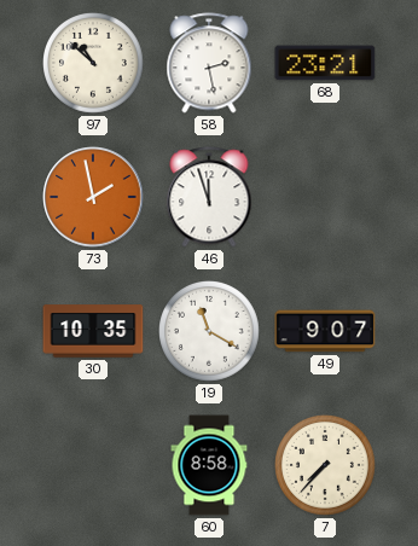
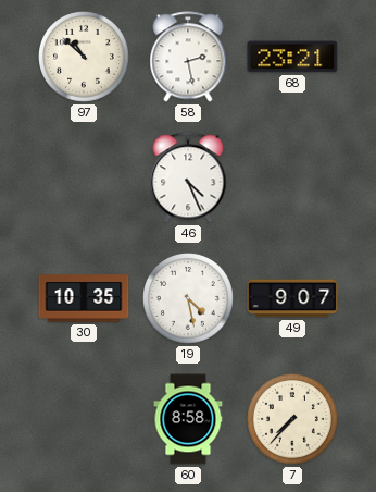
73: 1:58 -> none
46: 11:57 -> 4:26
19: 11:20 -> 4:28
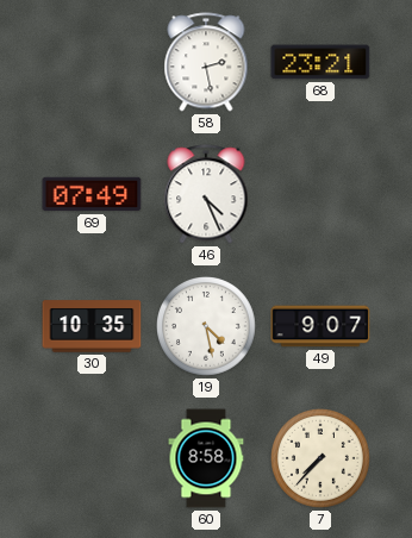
97: 10:52 -> none
69: none -> 07:49
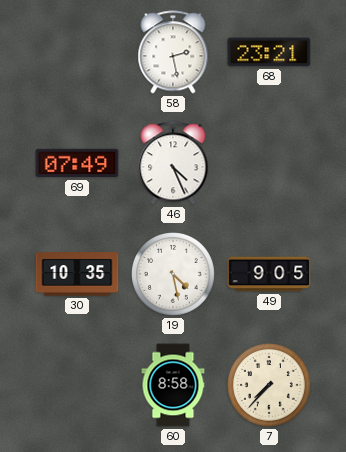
49: 9:07 -> 9:05
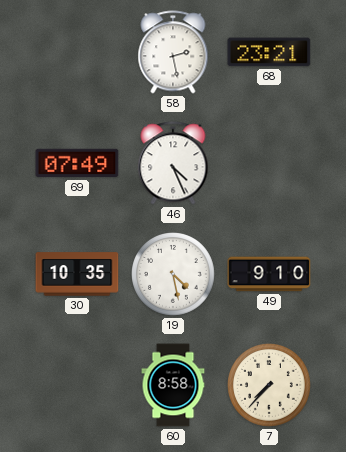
49: 9:05 -> 9:10
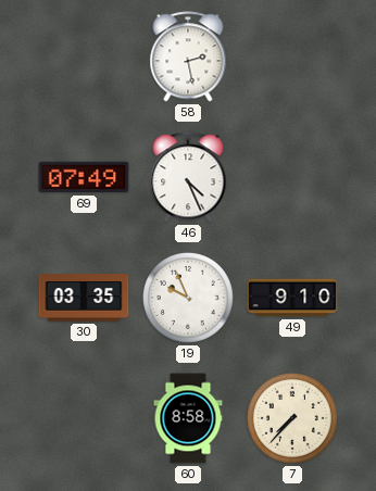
68: 23:21 -> none
30: 10:35 -> 03:35
19: 4:28 -> 9:56
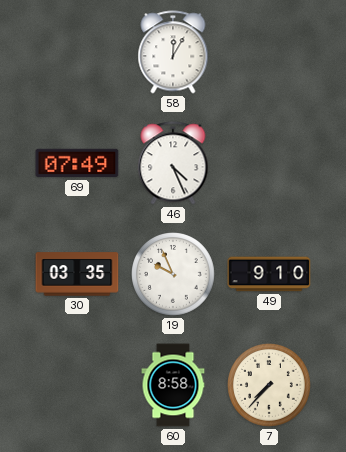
58: 2:28 -> 12:05
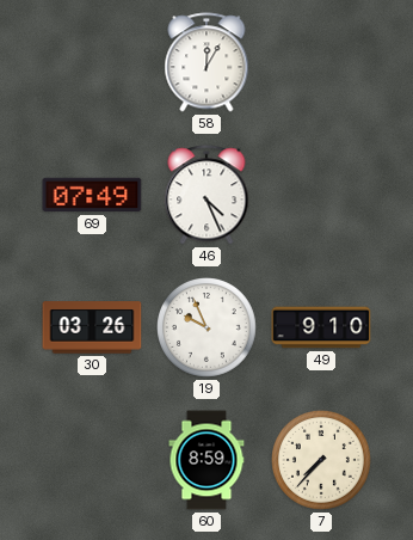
30: 03:35 -> 03:26
60: 8:58 -> 8:59
